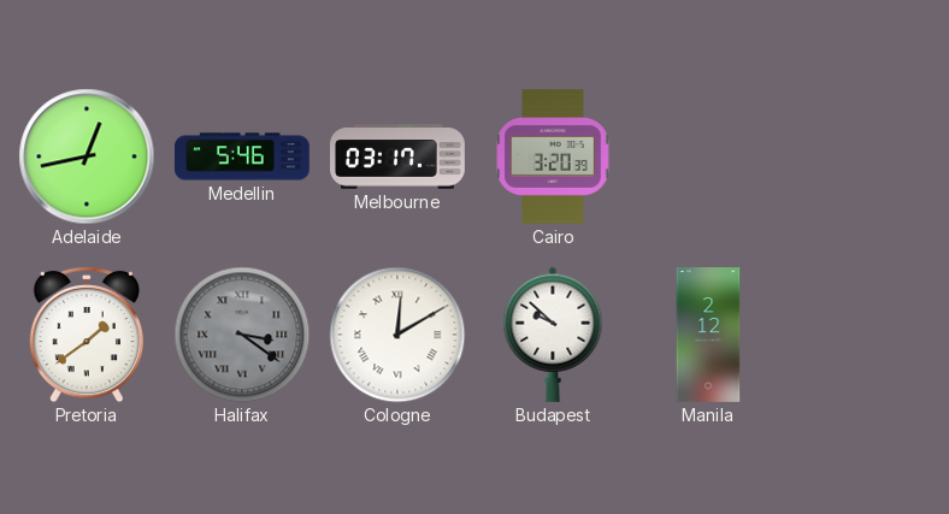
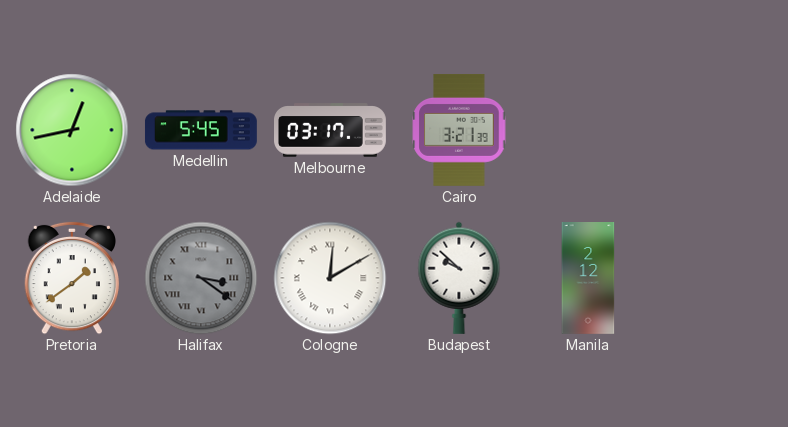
Medellin: 5:46 -> 5:45
Cairo: 3:20 -> 3:21
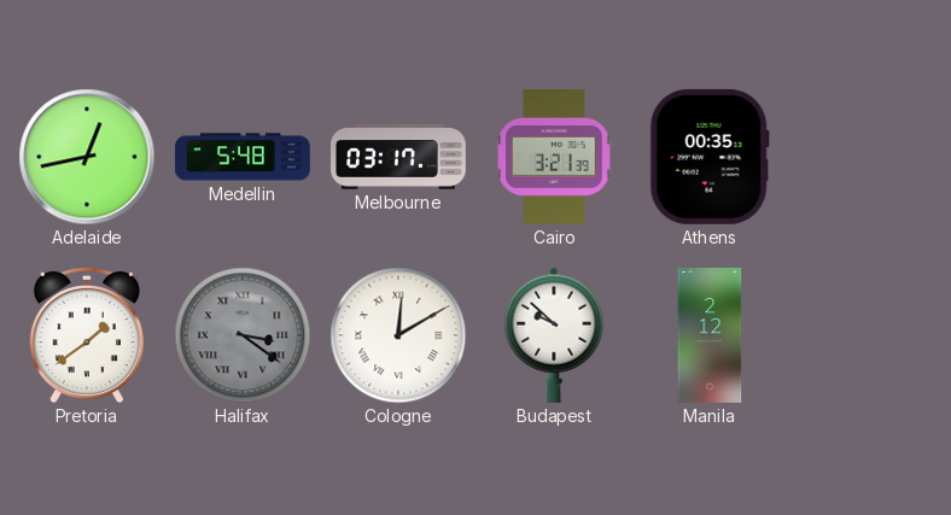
Medellin: 5:45 -> 5:48
Athens: none -> 00:35
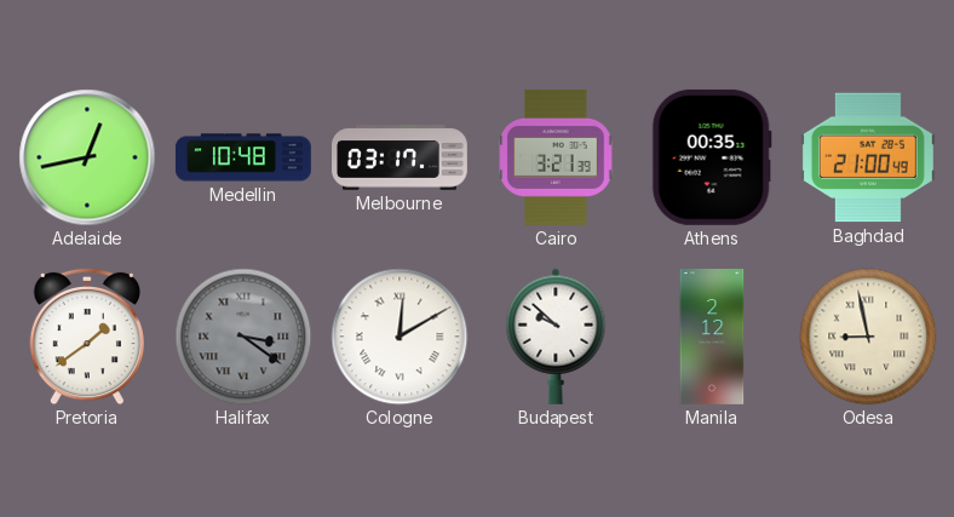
Medellin: 5:48 -> 10:48
Baghdad: none -> 21:00
Odesa: none -> 8:58
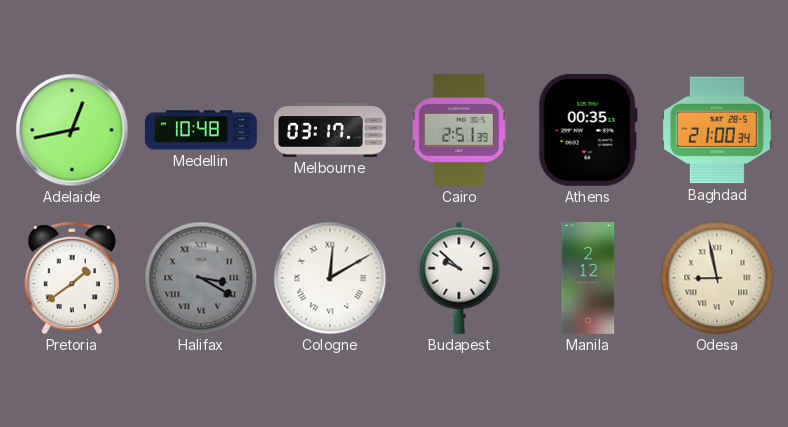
Cairo: 3:21 -> 2:51
Baghdad: 21:00:49 -> 21:00:34
Halifax: 3:21 -> 3:20
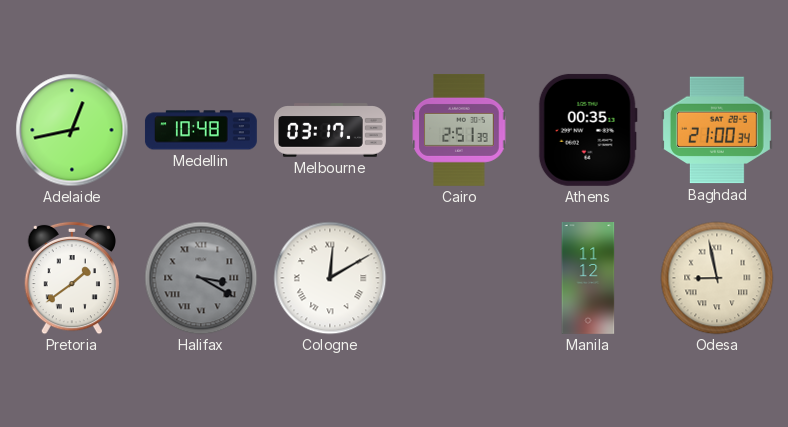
Budapest: 9:52 -> none
Manila: 2:12 -> 11:12
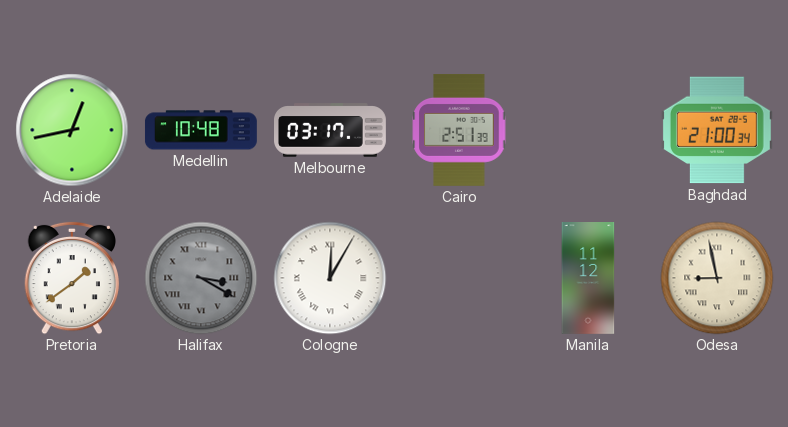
Athens: 00:35 -> none
Cologne: 12:10 -> 12:05
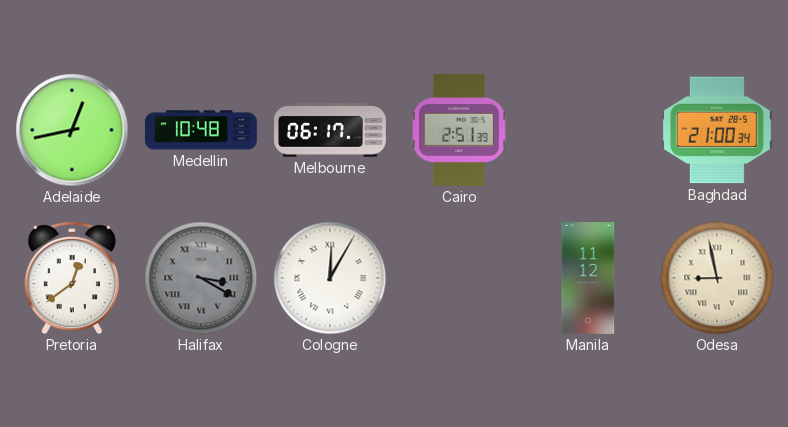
Melbourne: 03:17 -> 06:17
Pretoria: 1:39 -> 12:39
